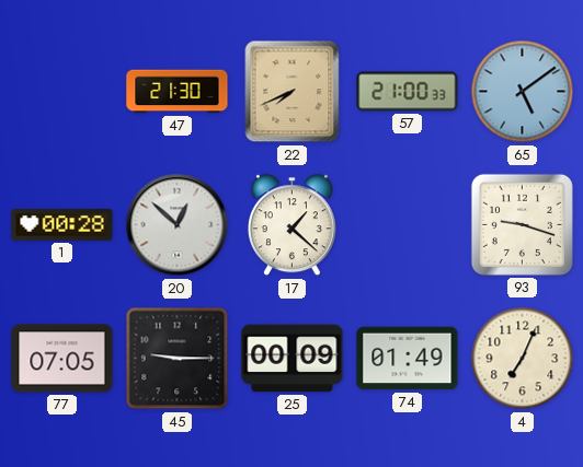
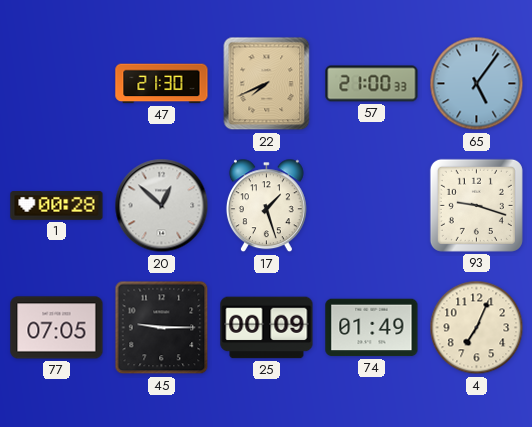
65: 5:09 -> 5:06
17: 1:22 -> 1:27
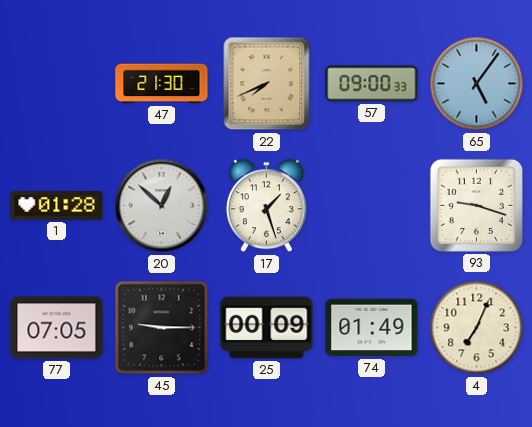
57: 21:00 -> 09:00
1: 00:28 -> 01:28
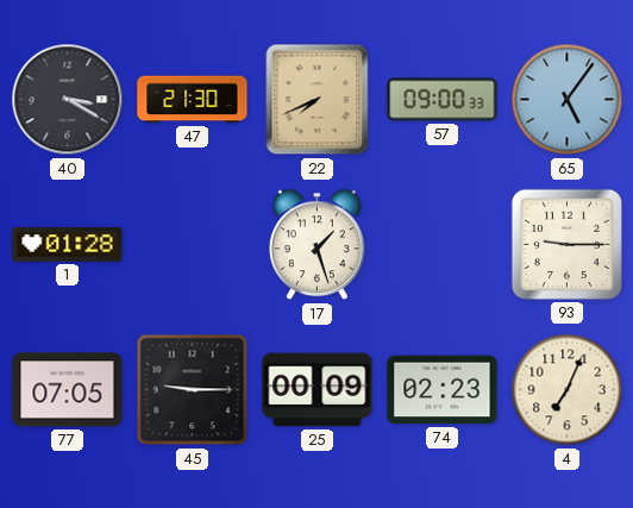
40: none -> 3:20
20: 12:52 -> none
93: 9:18 -> 9:15
74: 01:49 -> 02:23
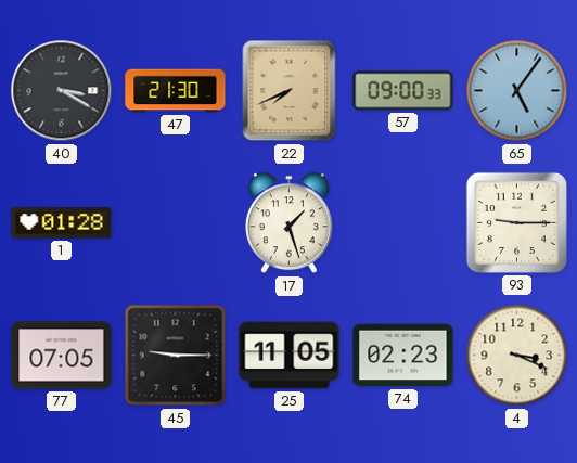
25: 00:09 -> 11:05
4: 7:04 -> 3:19
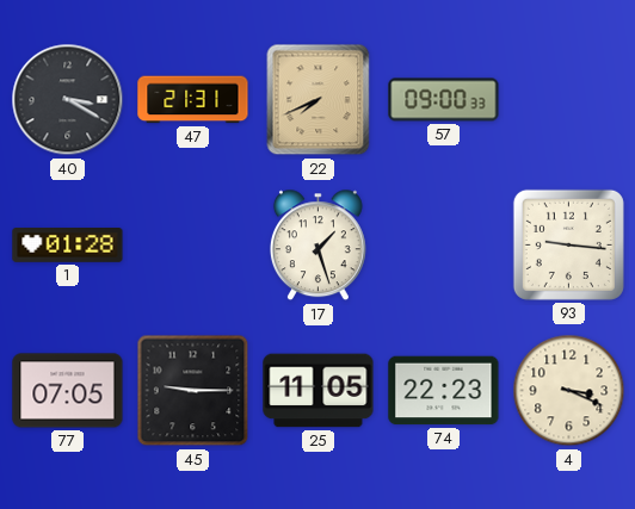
47: 21:30 -> 21:31
65: 5:06 -> none
93: 9:15 -> 9:16
74: 02:23 -> 22:23
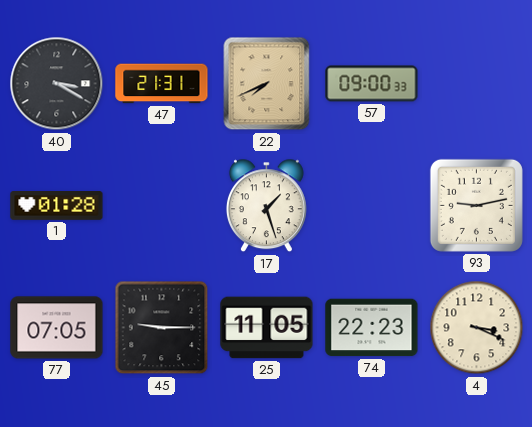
93: 9:16 -> 9:13
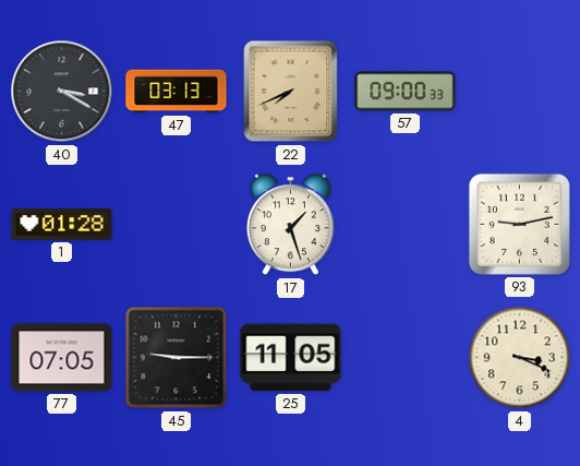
47: 21:31 -> 03:13
74: 22:23 -> none
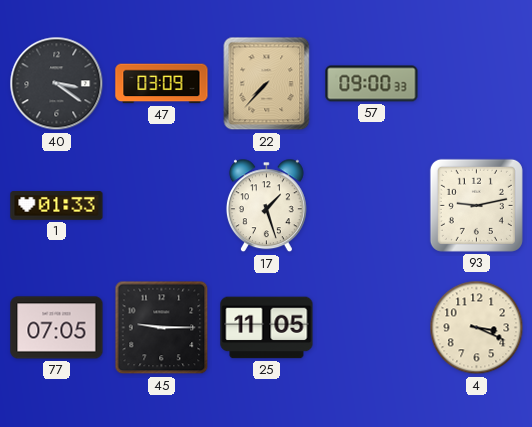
40: 3:20 -> 3:21
47: 03:13 -> 03:09
22: 7:41 -> 7:37
1: 01:28 -> 01:33
